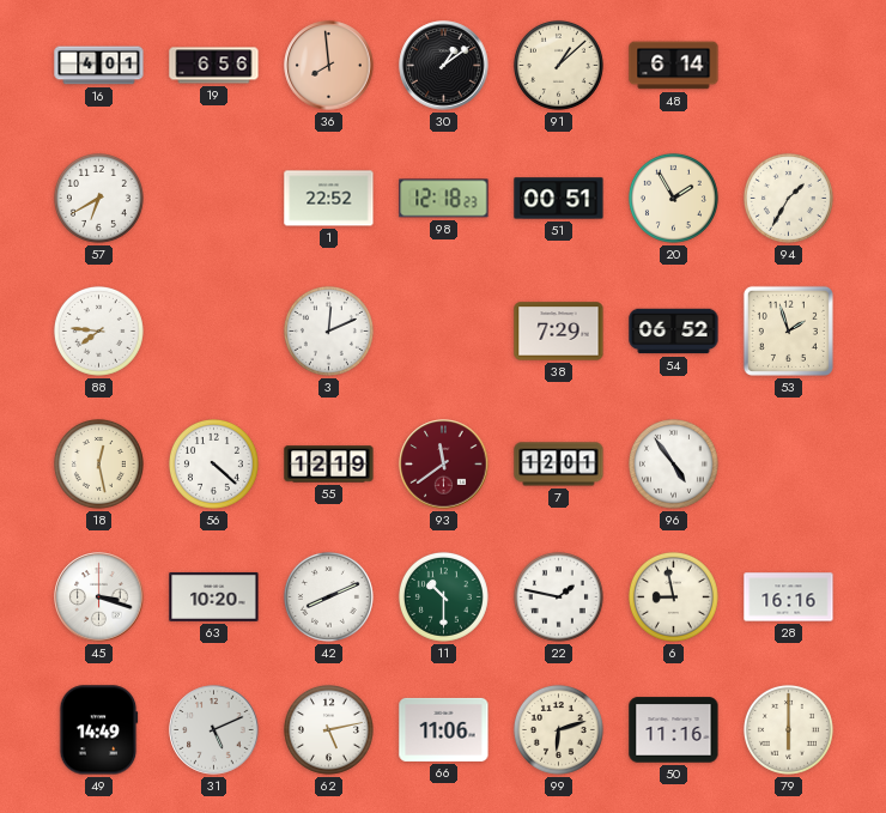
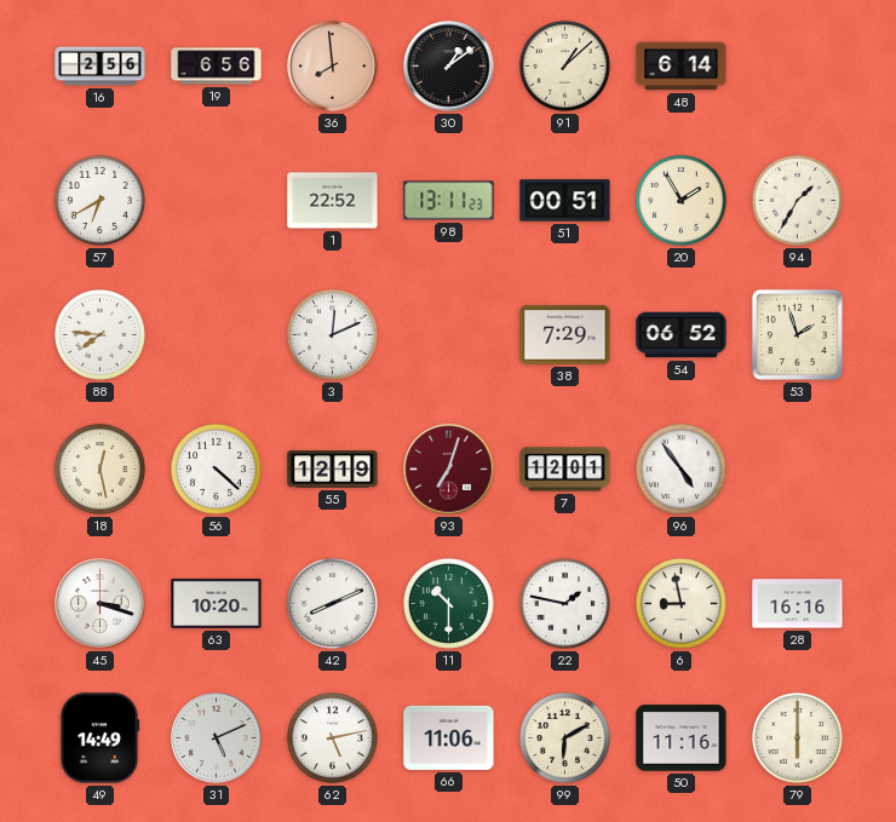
16: 4:01 -> 2:56
98: 12:18 -> 13:11
93: 11:39 -> 7:03
99: 6:12 -> 6:10
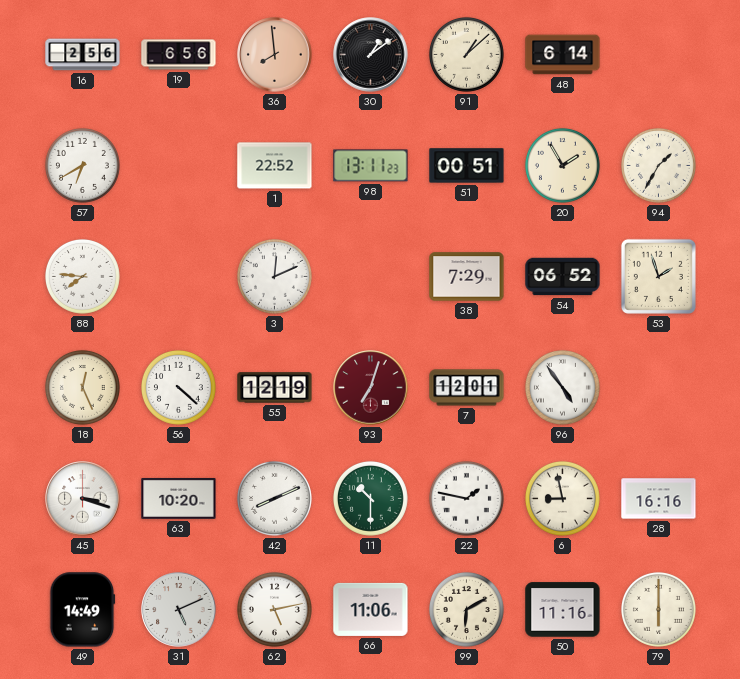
18: 12:28 -> 12:26
